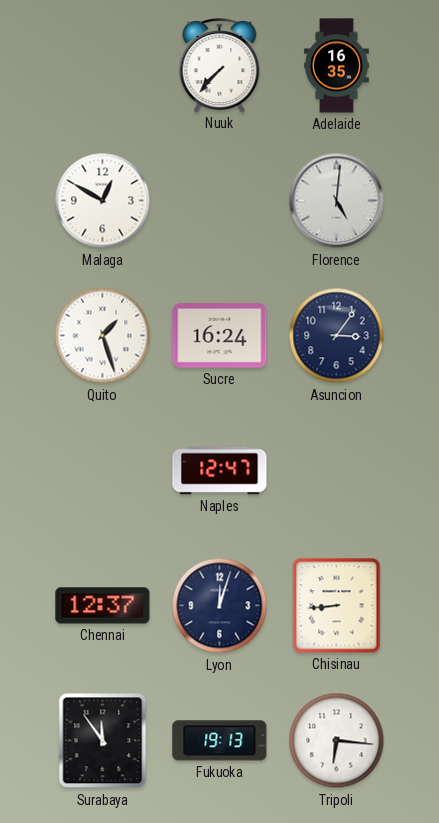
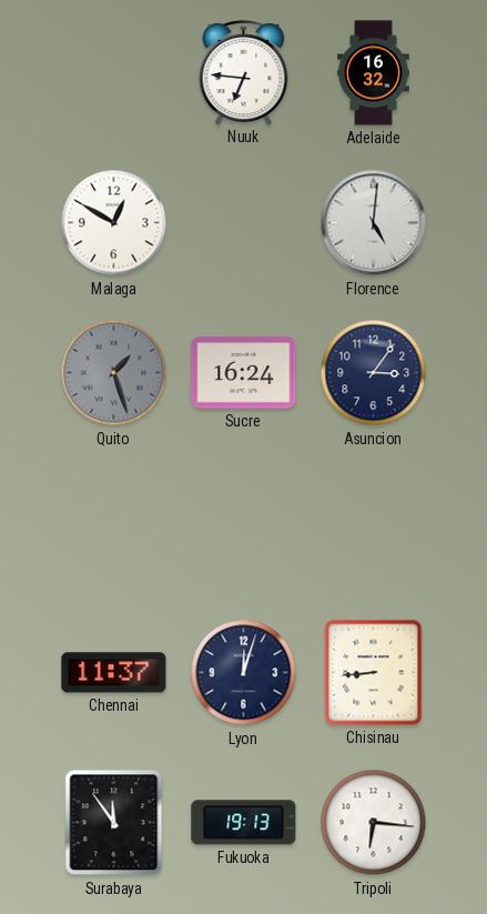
Nuuk: 7:37 -> 6:46
Adelaide: 16:35 -> 16:32
Quito dial: white -> grey
Naples: 12:47 -> none
Chennai: 12:37 -> 11:37
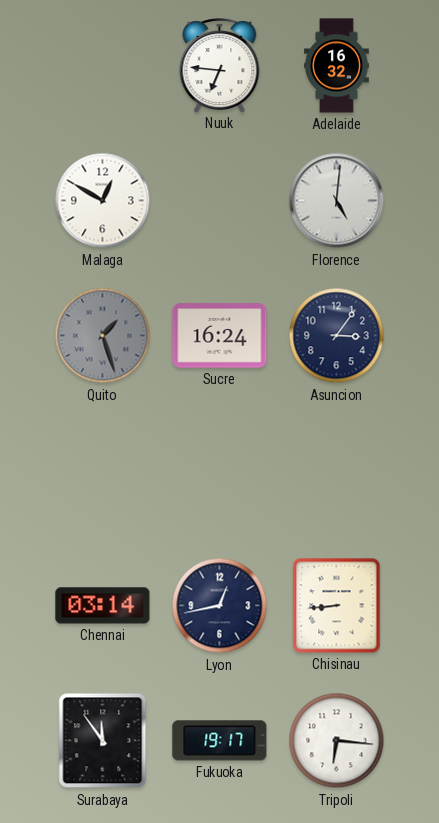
Chennai: 11:37 -> 03:14
Lyon: 12:03 -> 12:43
Fukuoka: 19:13 -> 19:17
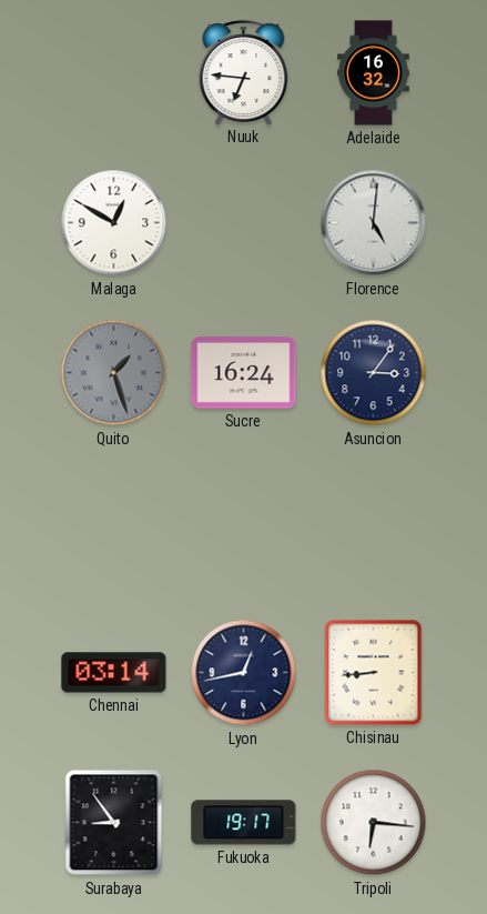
Surabaya: 11:54 -> 8:54
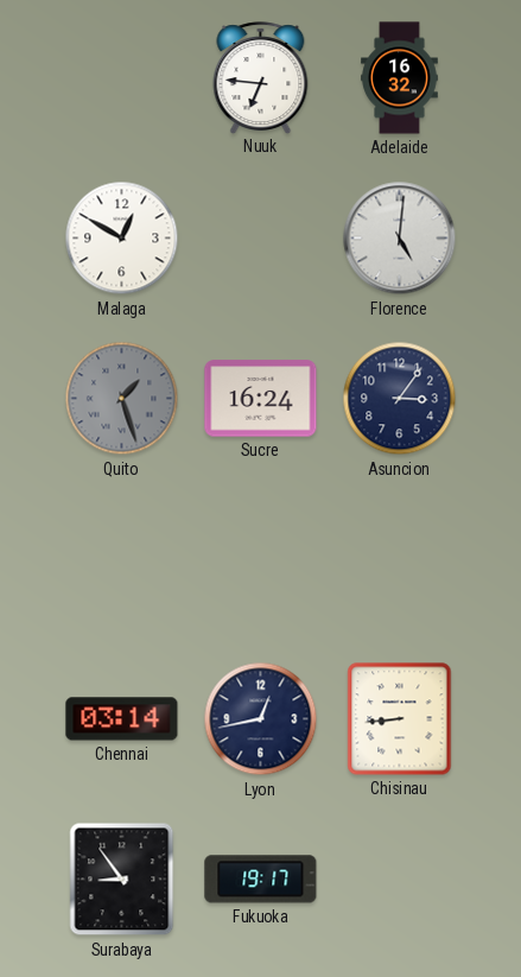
Tripoli: 6:16 -> none
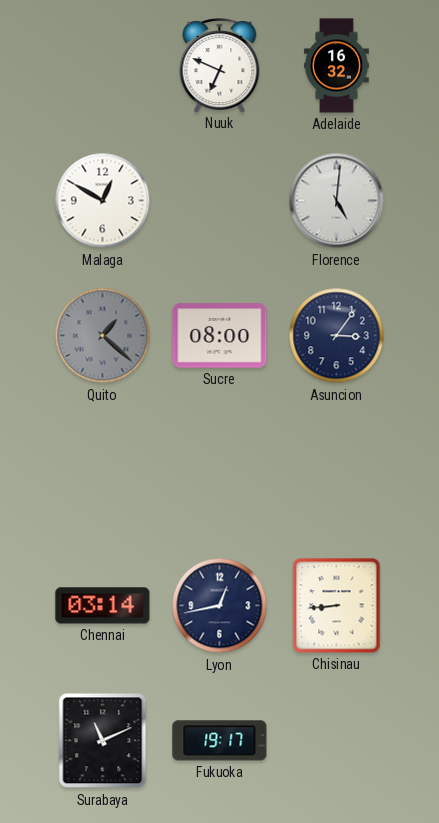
Nuuk: 6:46 -> 6:49
Quito: 1:27 -> 1:22
Sucre: 16:24 -> 08:00
Surabaya: 8:54 -> 11:11
